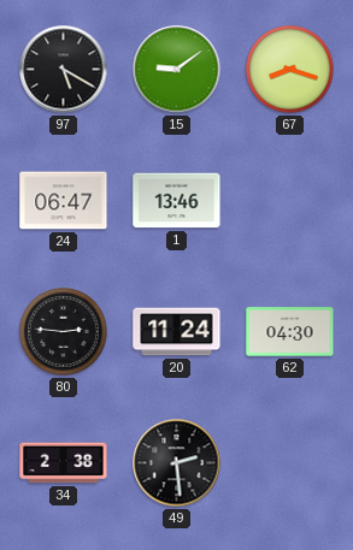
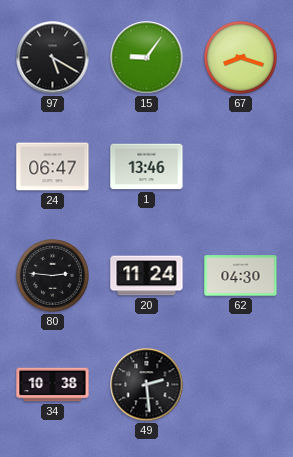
15: 9:09 -> 9:06
34: 2:38 -> 10:38
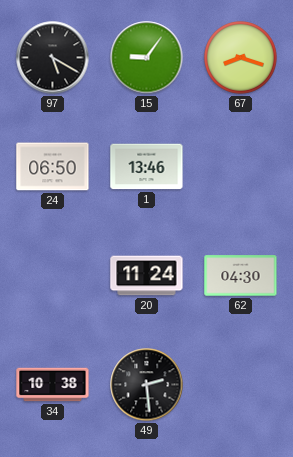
24: 06:47 -> 06:50
80: 2:46 -> none
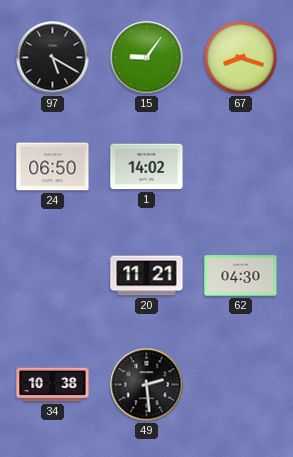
1: 13:46 -> 14:02
20: 11:24 -> 11:21
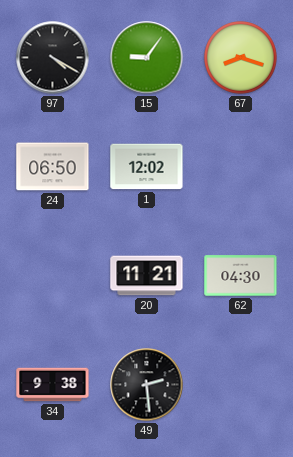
97: 5:20 -> 4:20
1: 14:02 -> 12:02
34: 10:38 -> 9:38
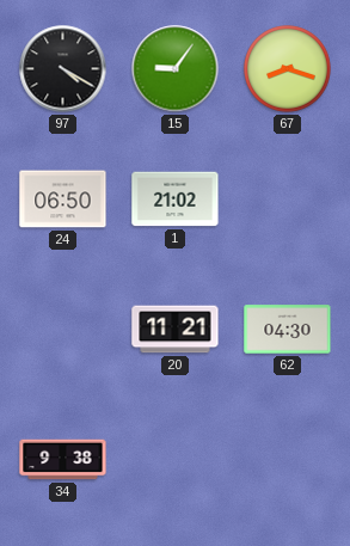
1: 12:02 -> 21:02
49: 2:29 -> none
